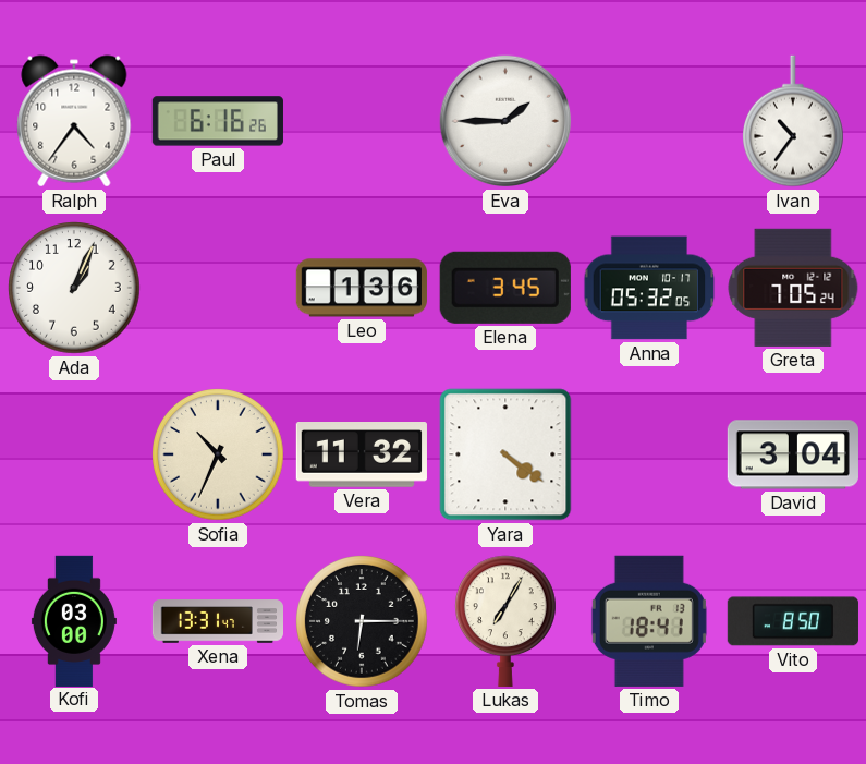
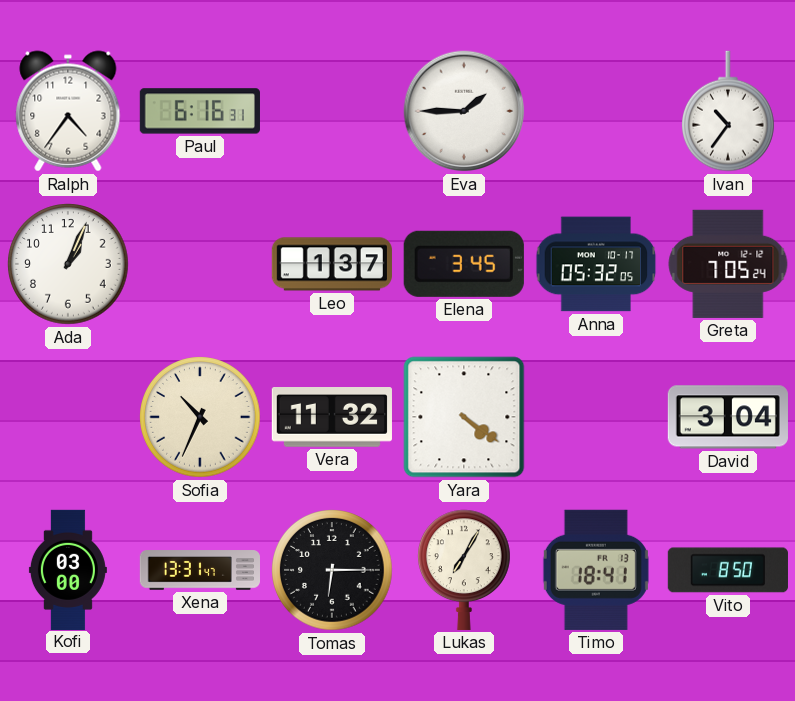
Paul: 6:16:26 -> 6:16:31
Leo: 1:36 -> 1:37
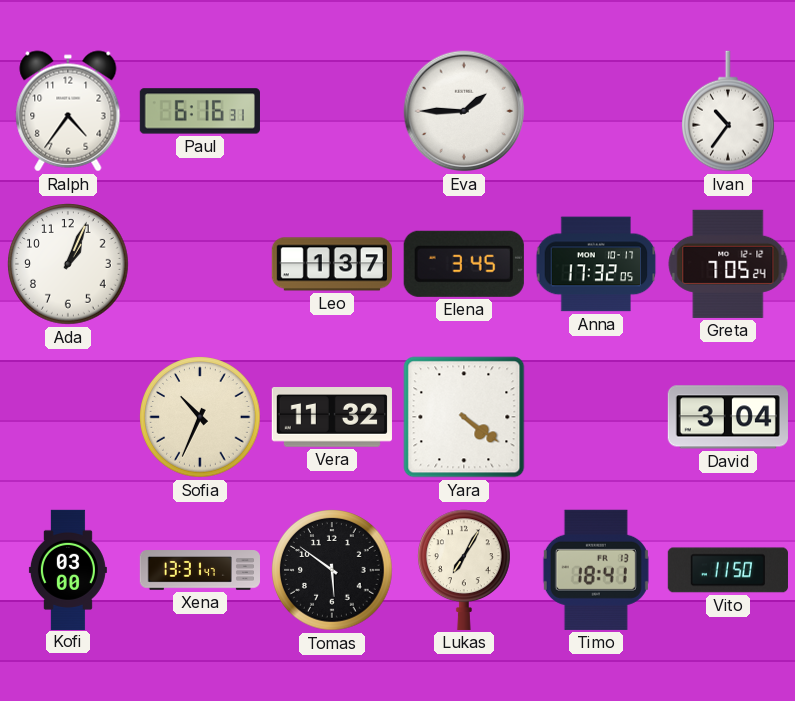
Anna: 05:32 -> 17:32
Tomas: 6:15 -> 5:51
Vito: 8:50 -> 11:50
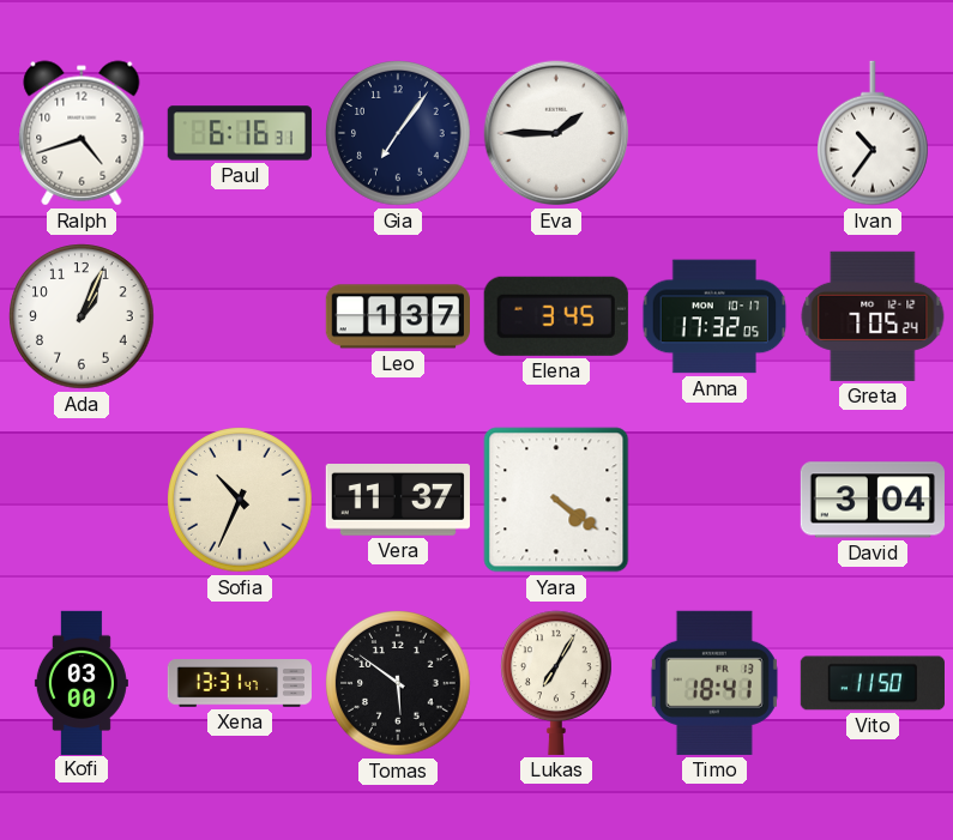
Ralph: 4:36 -> 4:42
Gia: none -> 7:06
Vera: 11:32 -> 11:37
